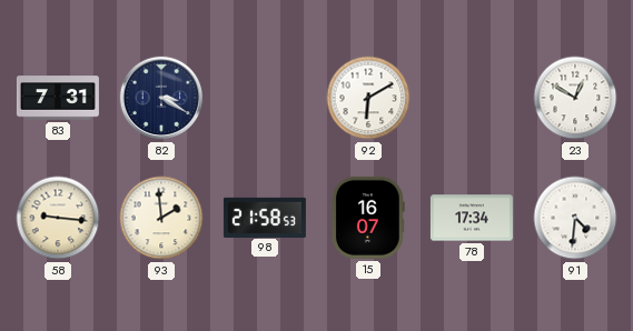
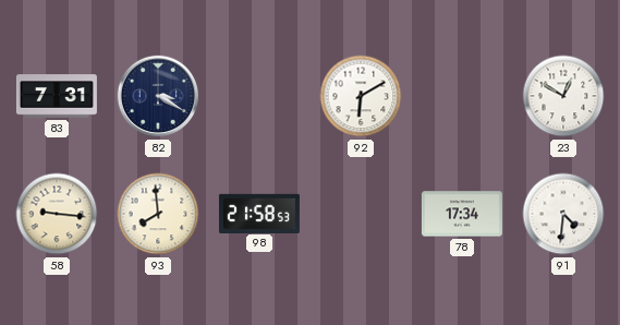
93: 1:59 -> 7:59
15: 16:07 -> none
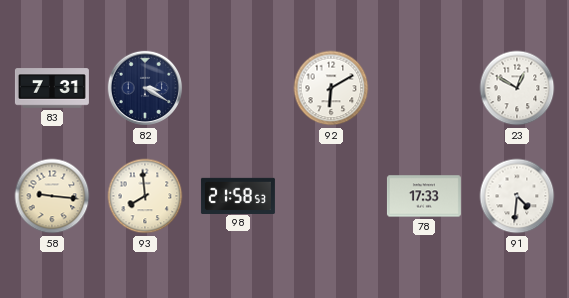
78: 17:34 -> 17:33
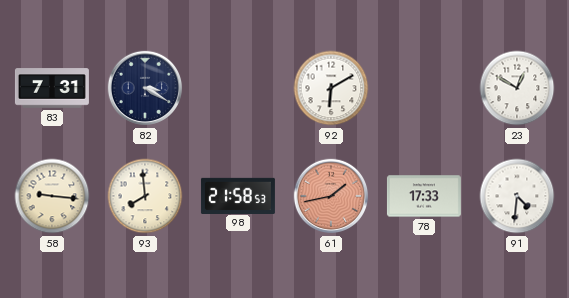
61: none -> 1:43
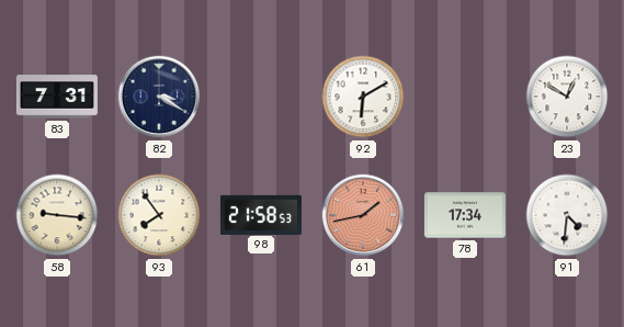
93: 7:59 -> 7:54
78: 17:33 -> 17:34
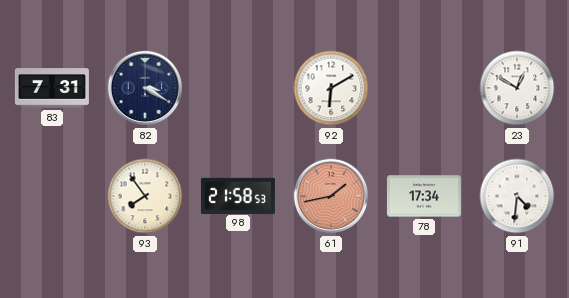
58: 9:16 -> none
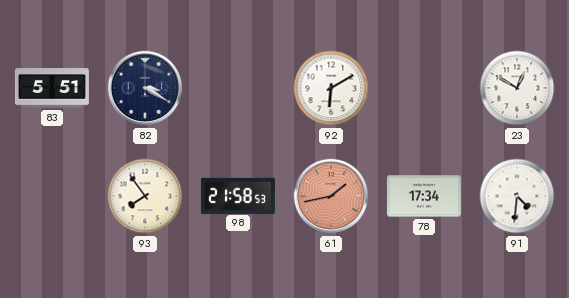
83: 7:31 -> 5:51
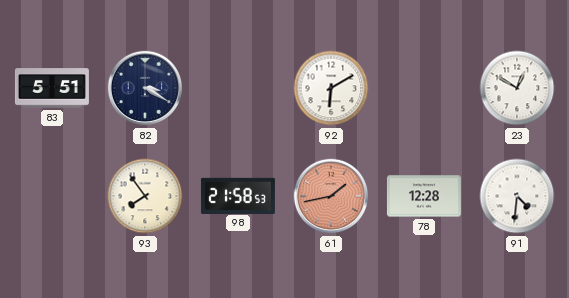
78: 17:34 -> 12:28
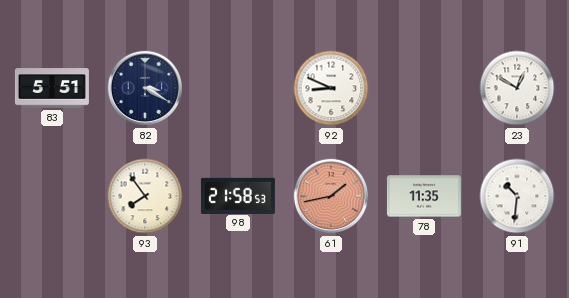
92: 6:10 -> 8:49
78: 12:28 -> 11:35
91: 4:31 -> 10:31
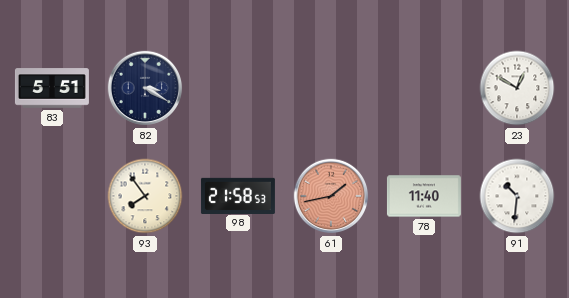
92: 8:49 -> none
78: 11:35 -> 11:40
